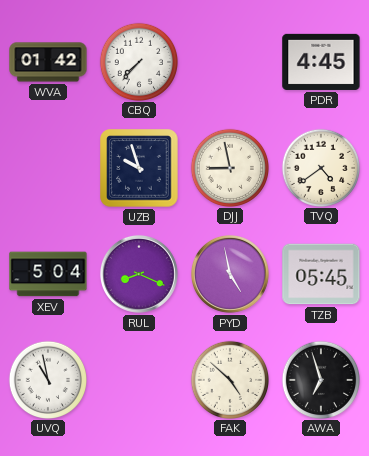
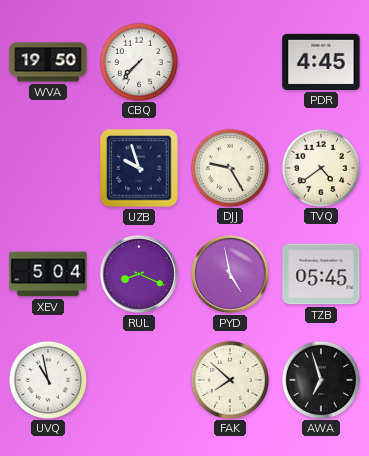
WVA: 01:42 -> 19:50
DJJ: 8:58 -> 9:25
FAK: 4:52 -> 7:52
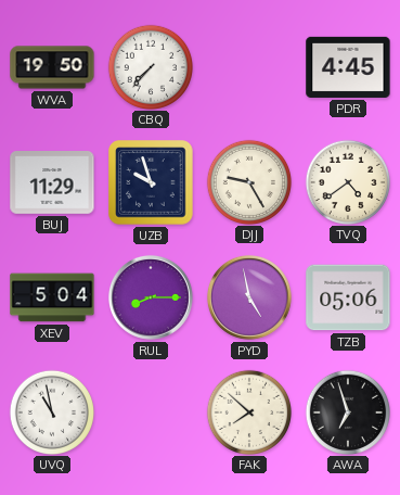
BUJ: none -> 11:29
RUL: 8:19 -> 8:15
TZB: 05:45 -> 05:06
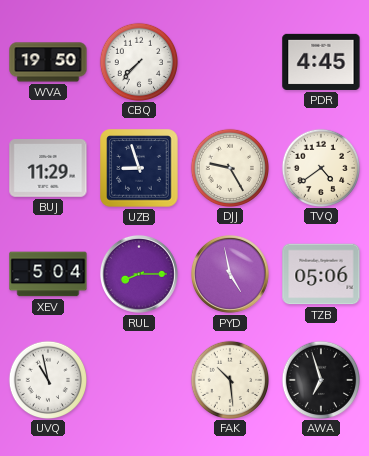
UZB: 9:57 -> 8:57
FAK: 7:52 -> 10:29
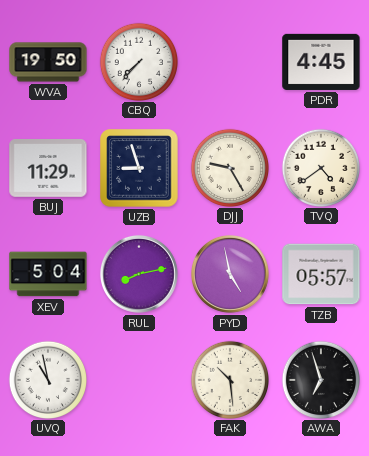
RUL: 8:15 -> 8:13
TZB: 05:06 -> 05:57
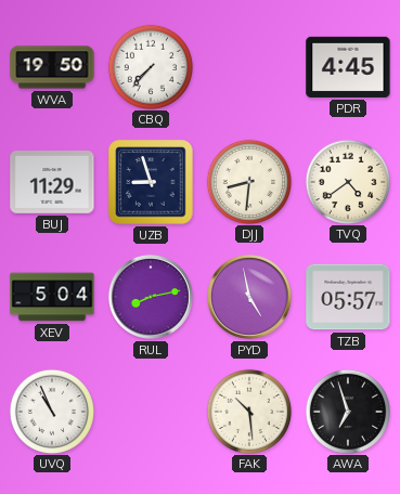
DJJ: 9:25 -> 8:31
UVQ: 10:58 -> 10:56
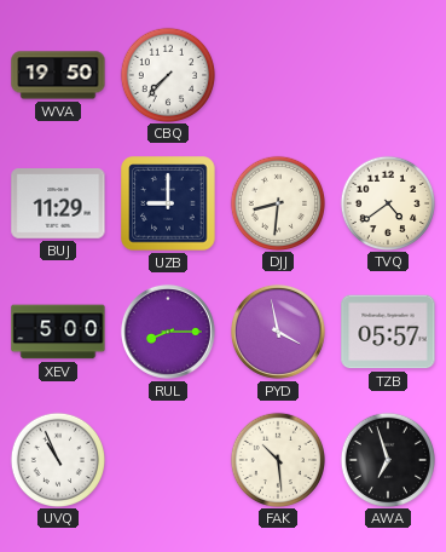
PDR: 4:45 -> none
UZB: 8:57 -> 9:00
XEV: 5:04 -> 5:00
RUL: 8:13 -> 8:15
PYD: 4:58 -> 3:58
